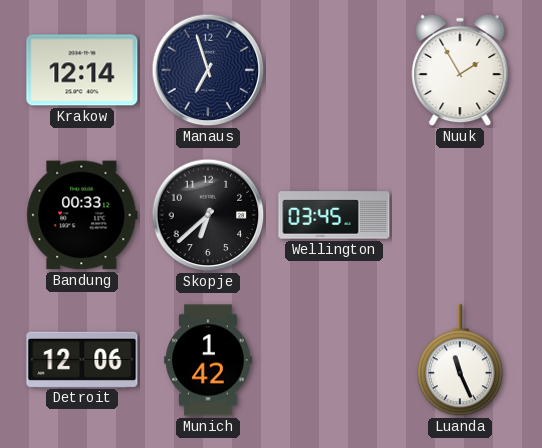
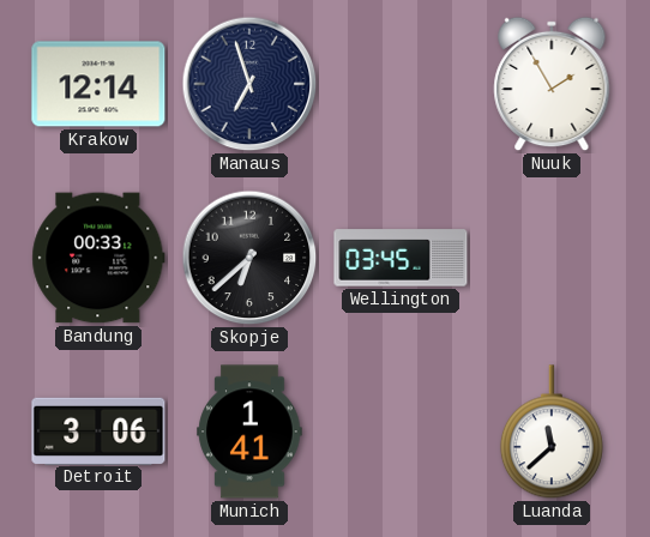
Detroit: 12:06 -> 3:06
Munich: 1:42 -> 1:41
Luanda: 11:26 -> 11:38
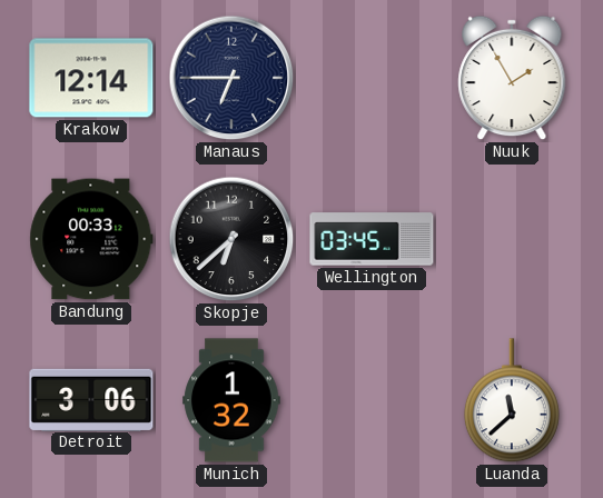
Manaus: 6:57 -> 6:45
Munich: 1:41 -> 1:32
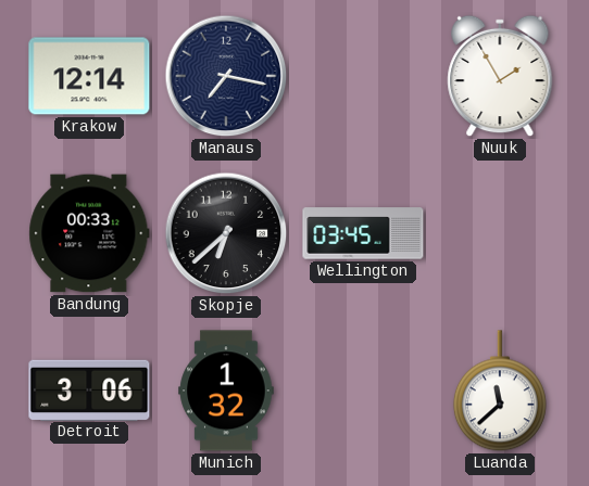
Manaus: 6:45 -> 7:17
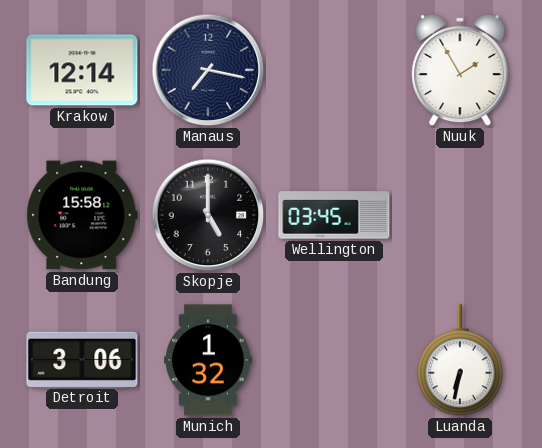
Bandung: 00:33 -> 15:58
Skopje: 6:38 -> 5:00
Luanda: 11:38 -> 6:32
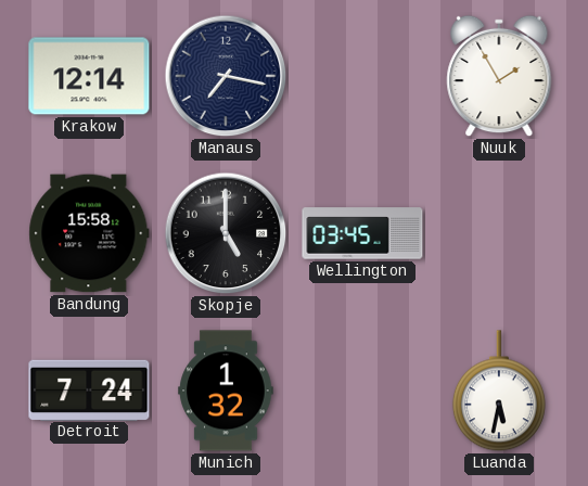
Detroit: 3:06 -> 7:24
Luanda: 6:32 -> 5:32
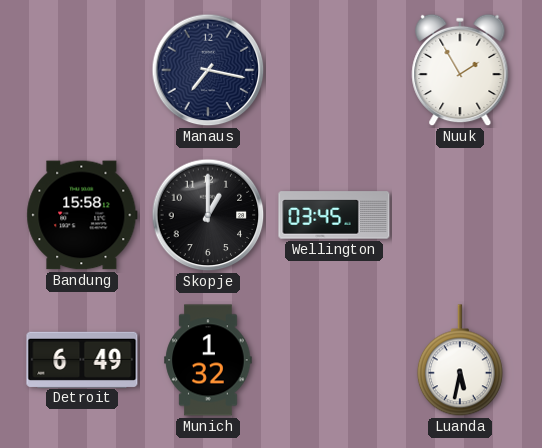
Krakow: 12:14 -> none
Skopje: 5:00 -> 1:00
Detroit: 7:24 -> 6:49
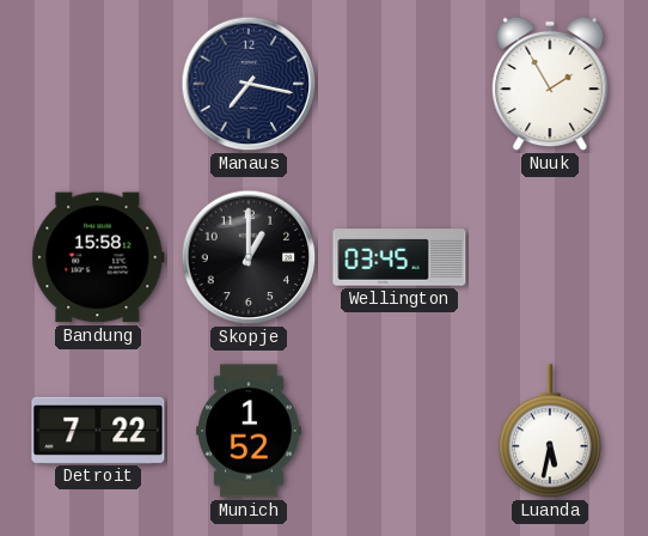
Detroit: 6:49 -> 7:22
Munich: 1:32 -> 1:52
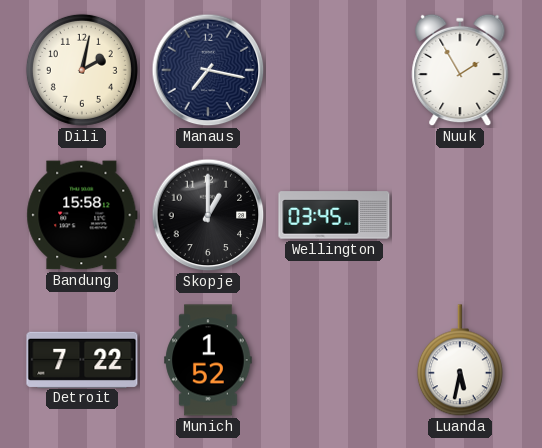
Dili: none -> 2:02
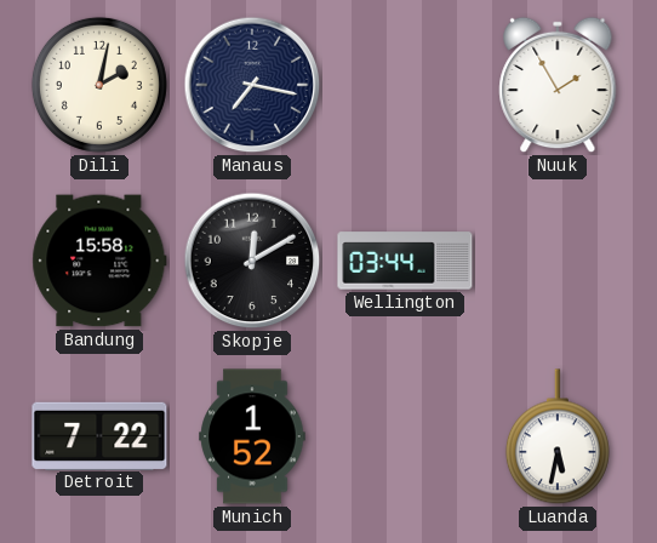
Skopje: 1:00 -> 12:10
Wellington: 03:45 -> 03:44
